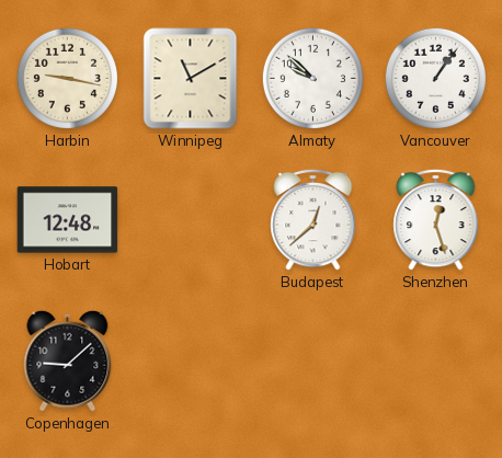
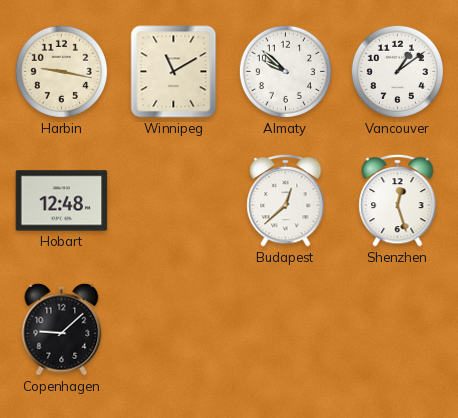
Vancouver: 1:06 -> 1:09
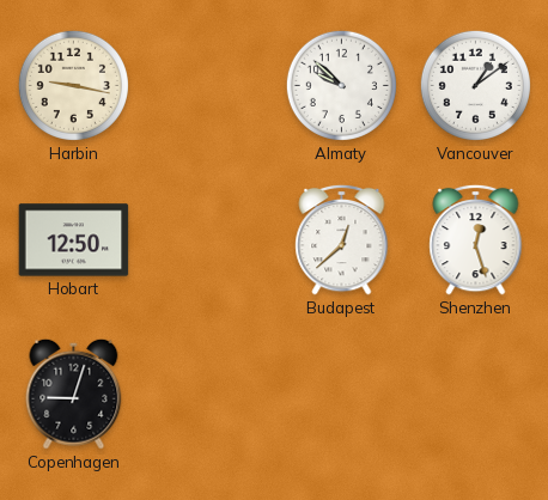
Winnipeg: 11:10 -> none
Hobart: 12:48 -> 12:50
Copenhagen: 9:08 -> 9:03
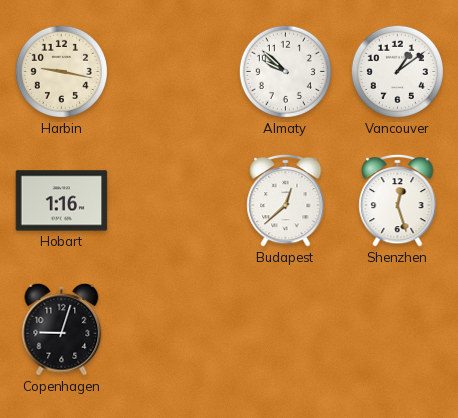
Hobart: 12:50 -> 1:16
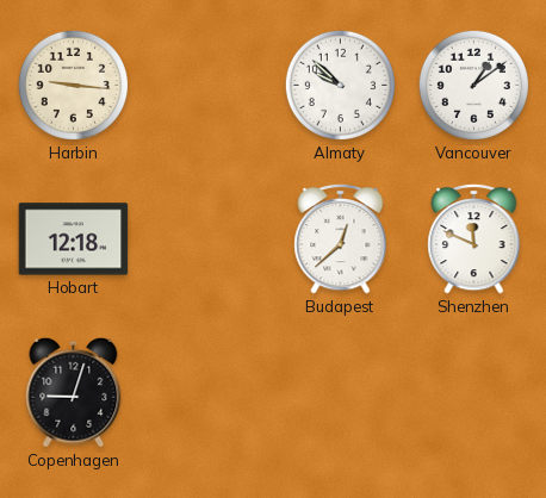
Harbin: 9:17 -> 9:16
Hobart: 1:16 -> 12:18
Shenzhen: 12:27 -> 11:49
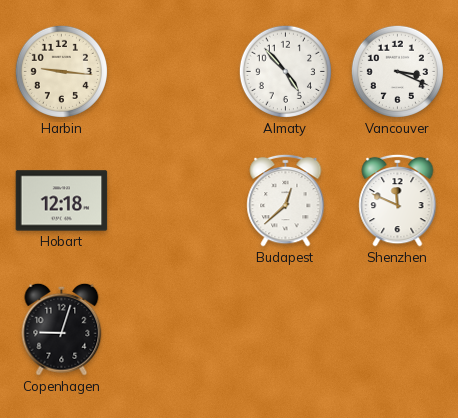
Almaty: 9:52 -> 4:53
Vancouver: 1:09 -> 3:19
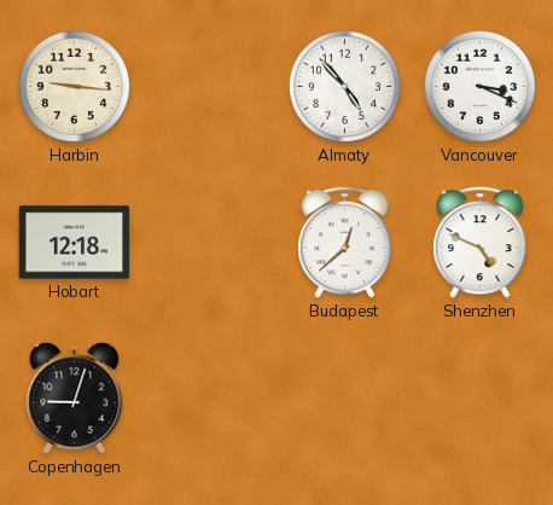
Shenzhen: 11:49 -> 4:49
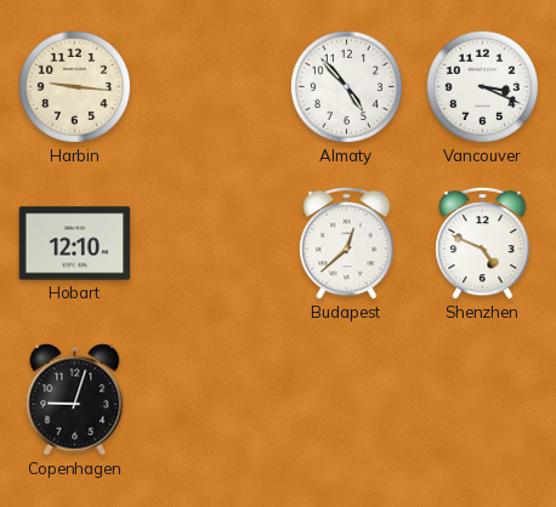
Hobart: 12:18 -> 12:10
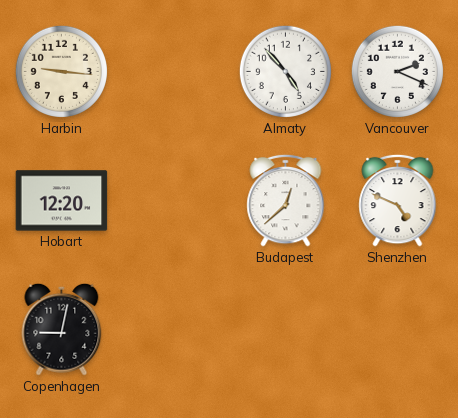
Vancouver: 3:19 -> 2:19
Hobart: 12:10 -> 12:20
Copenhagen: 9:03 -> 9:02
